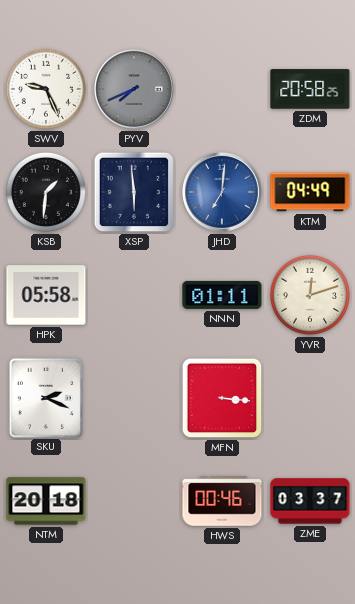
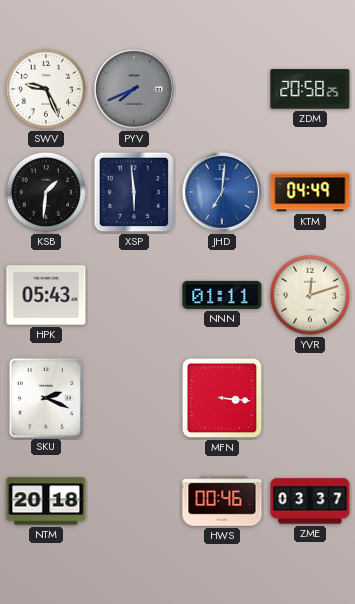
HPK: 05:58 -> 05:43
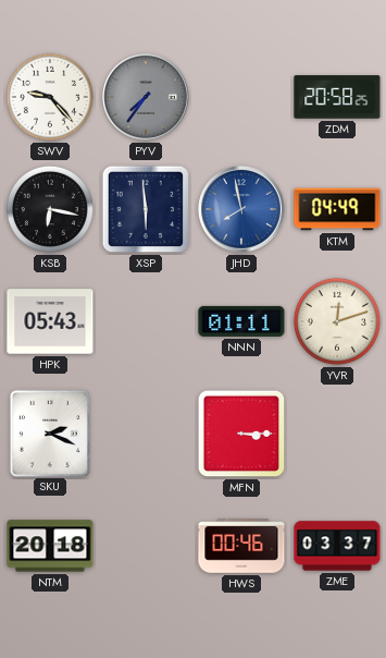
SWV: 9:26 -> 9:23
PYV: 7:41 -> 7:36
KSB: 1:31 -> 6:17
JHD: 7:01 -> 7:58
MFN: 3:16 -> 3:15
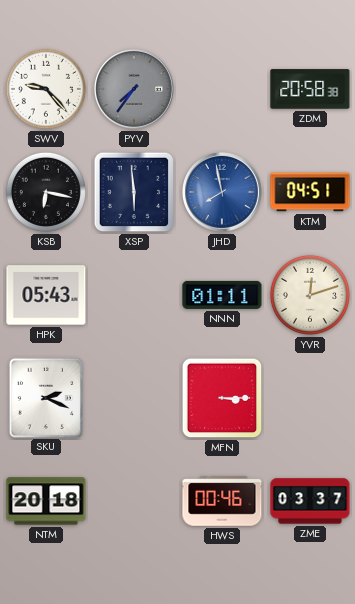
ZDM: 20:58:25 -> 20:58:38
KTM: 04:49 -> 04:51
